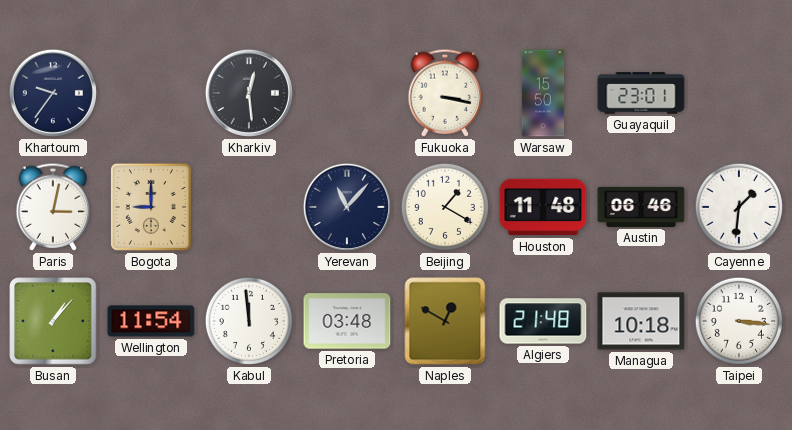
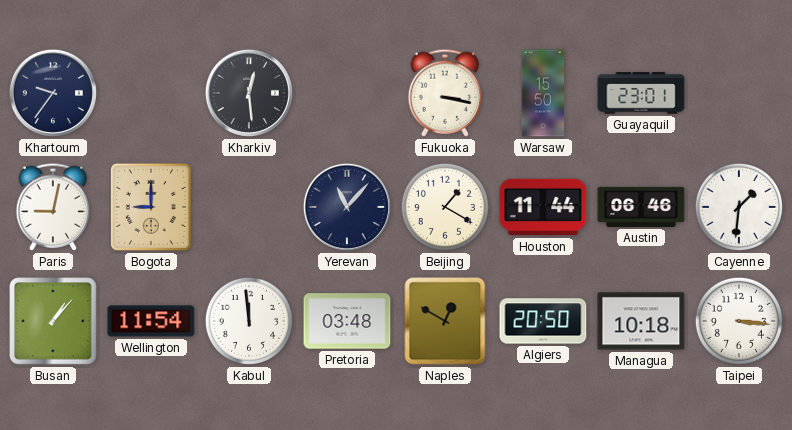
Paris: 3:02 -> 9:02
Houston: 11:48 -> 11:44
Algiers: 21:48 -> 20:50
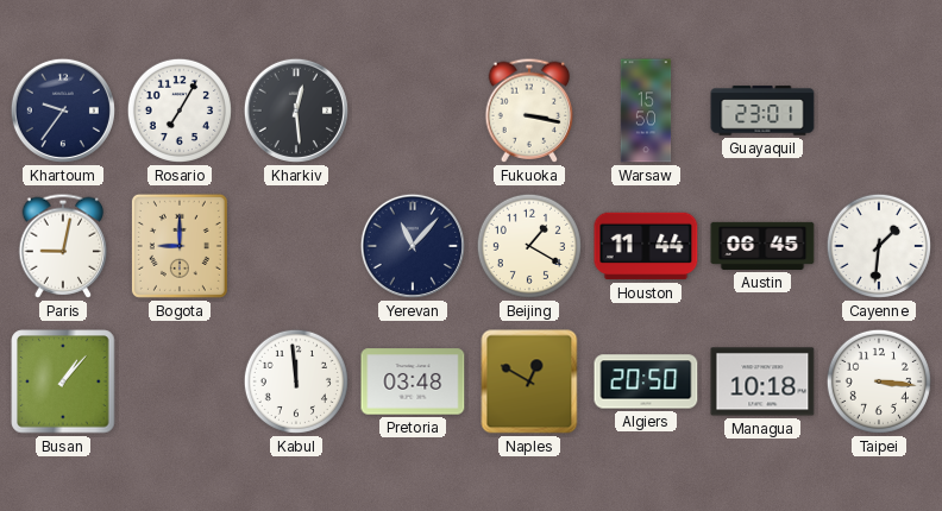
Rosario: none -> 7:05
Austin: 06:46 -> 06:45
Wellington: 11:54 -> none
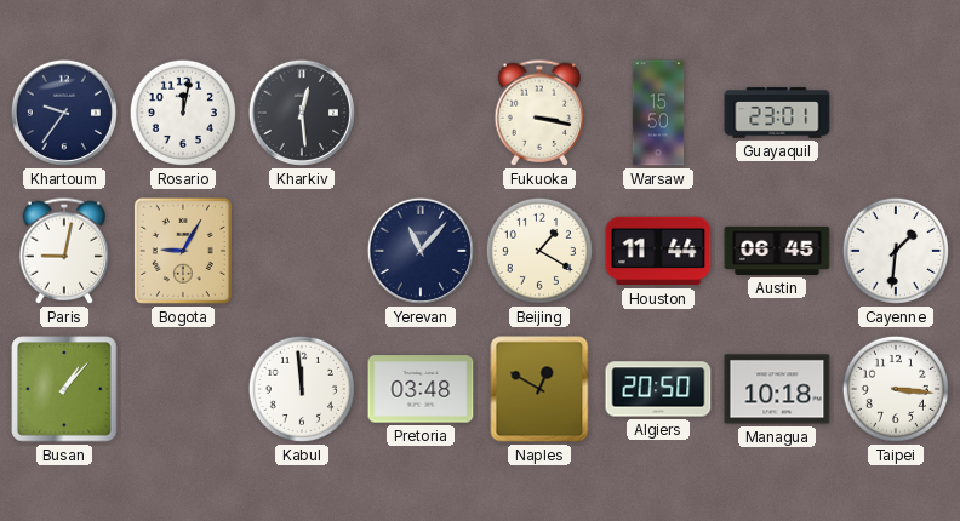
Rosario: 7:05 -> 12:02
Bogota: 9:00 -> 9:05
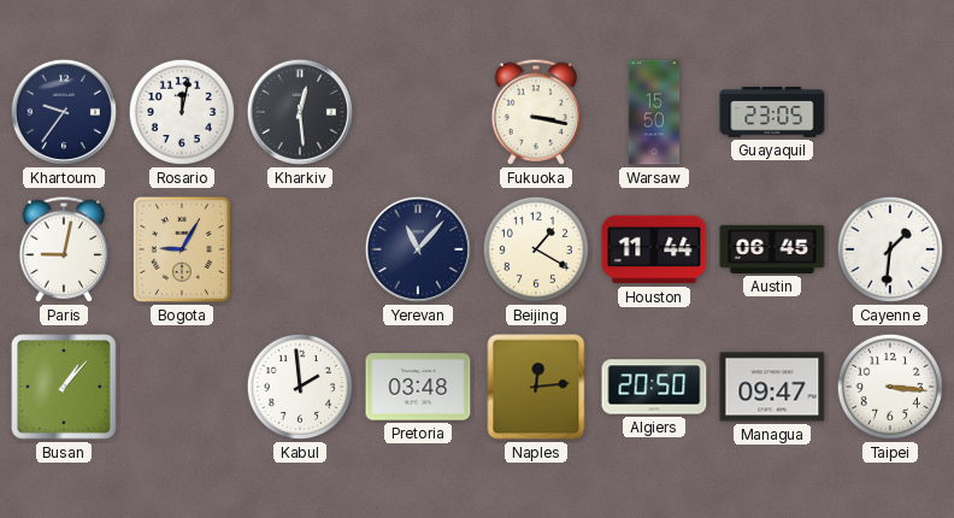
Guayaquil: 23:01 -> 23:05
Kabul: 11:59 -> 1:59
Naples: 12:50 -> 12:14
Managua: 10:18 -> 09:47
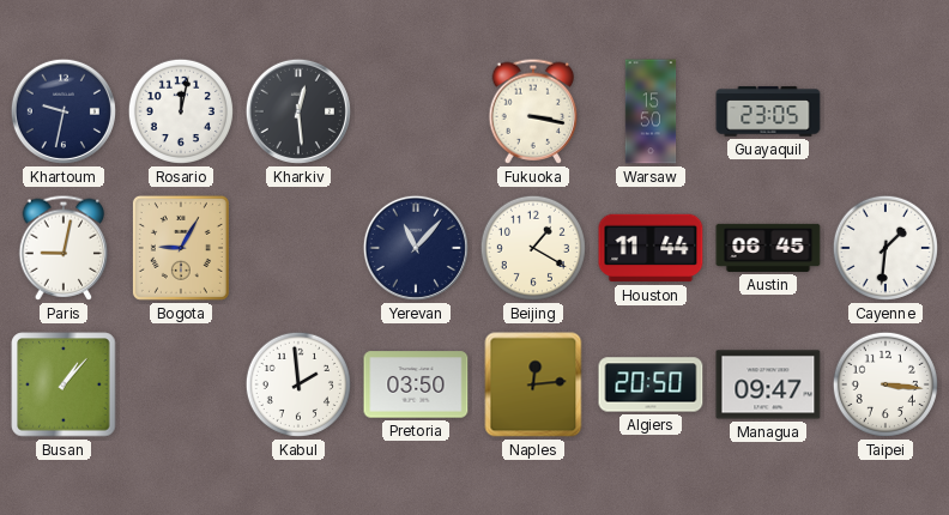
Khartoum: 9:36 -> 9:32
Pretoria: 03:48 -> 03:50
